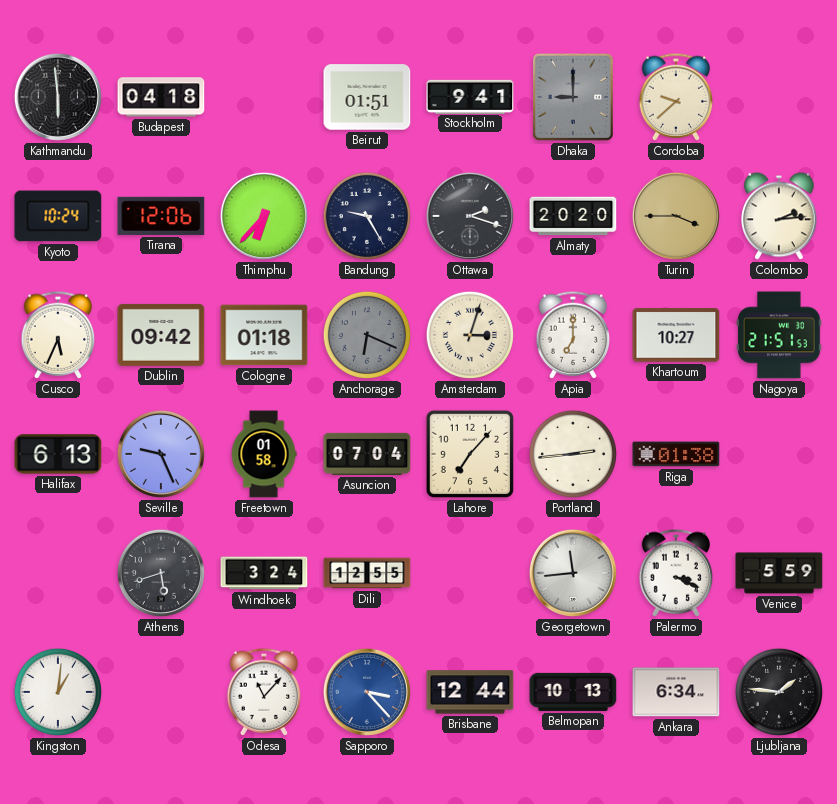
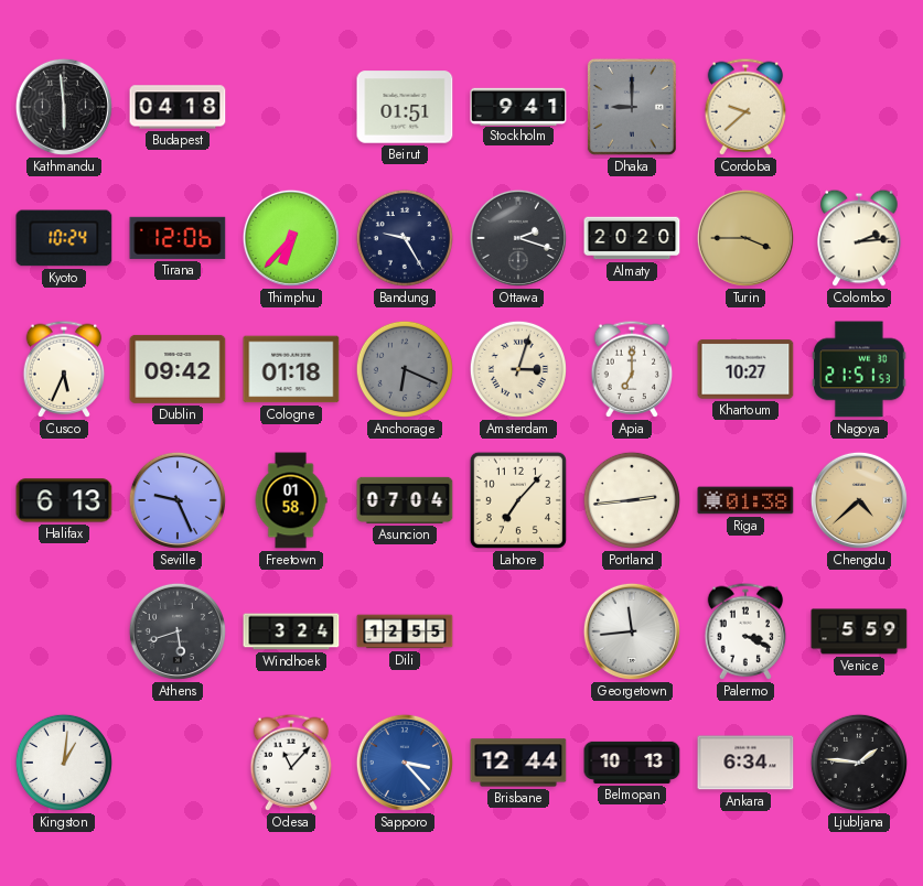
Chengdu: none -> 4:38
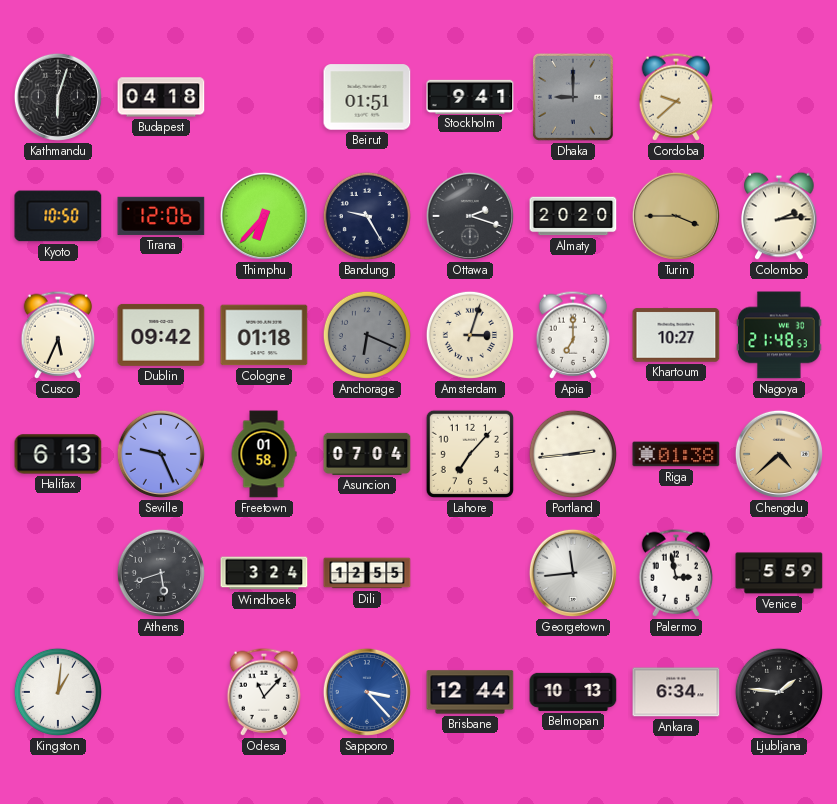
Kathmandu: 5:59 -> 6:03
Kyoto: 10:24 -> 10:50
Nagoya: 21:51 -> 21:48
Palermo: 3:19 -> 2:58
